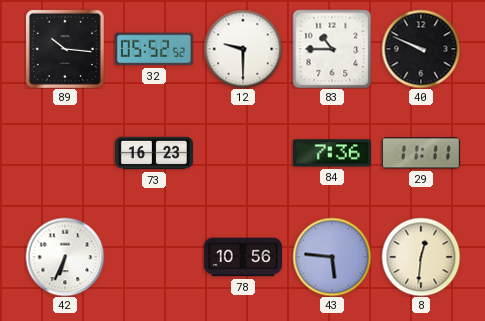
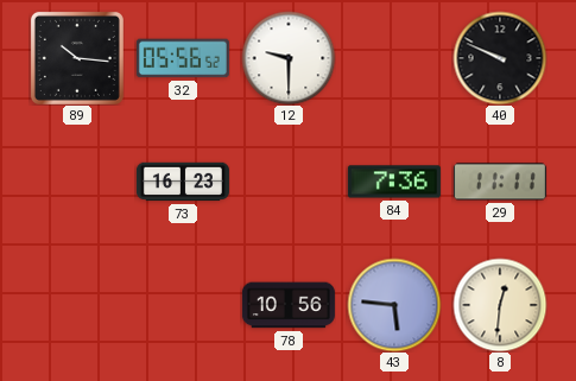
32: 05:52 -> 05:56
83: 10:45 -> none
42: 6:34 -> none
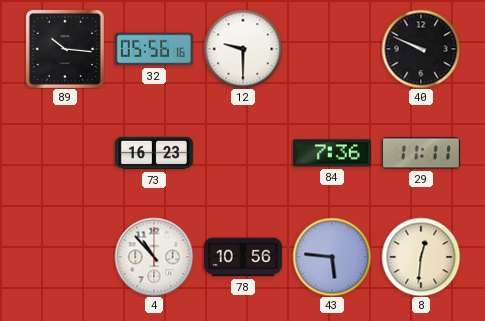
32: 05:56:52 -> 05:56:16
4: none -> 10:53
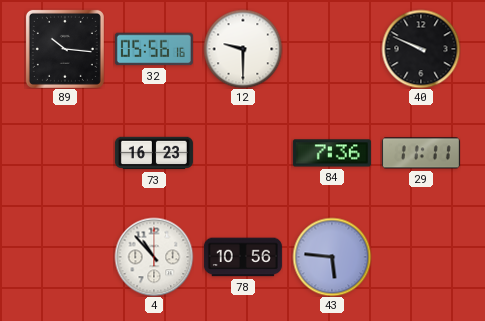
8: 12:31 -> none
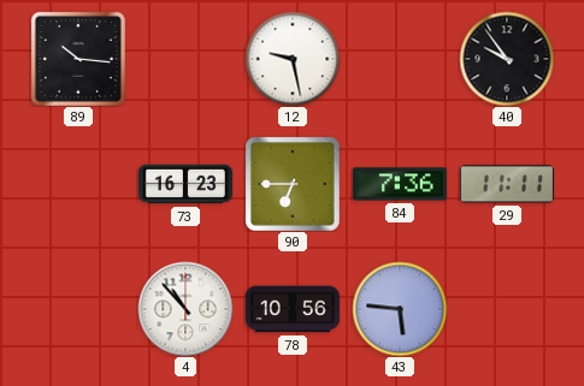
32: 05:56 -> none
12: 9:30 -> 9:28
40: 9:49 -> 9:54
90: none -> 6:45
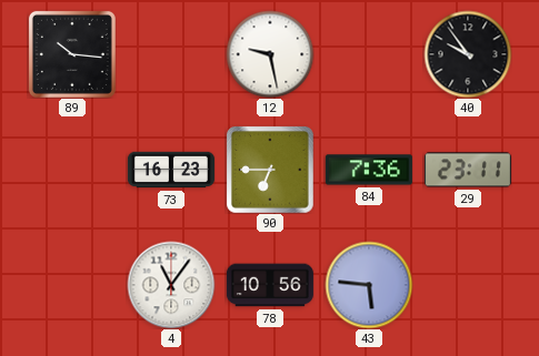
29: 11:11 -> 23:11
4: 10:53 -> 11:06
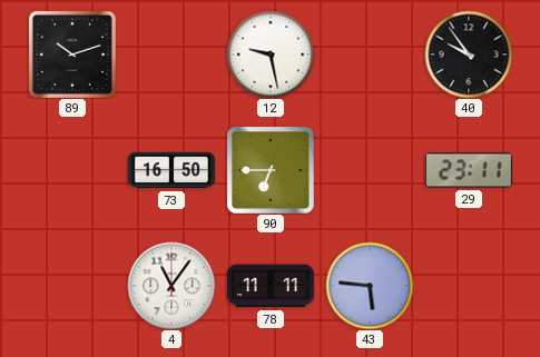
89: 10:16 -> 10:12
73: 16:23 -> 16:50
84: 7:36 -> none
78: 10:56 -> 11:11
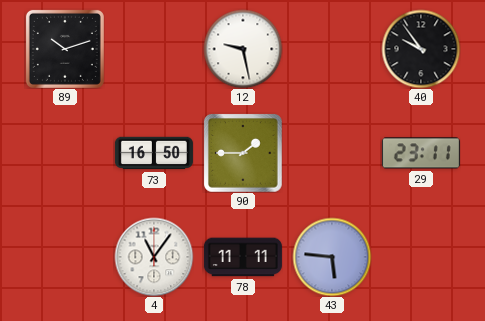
90: 6:45 -> 1:45
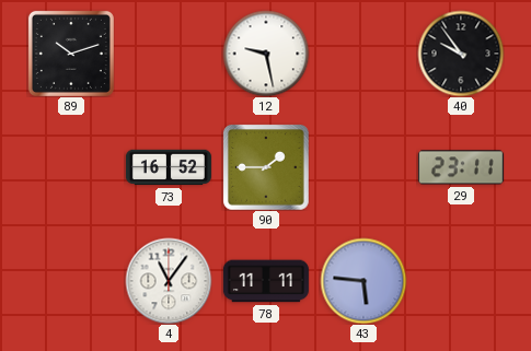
73: 16:50 -> 16:52
